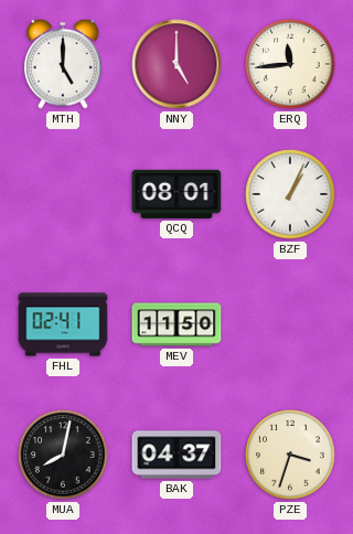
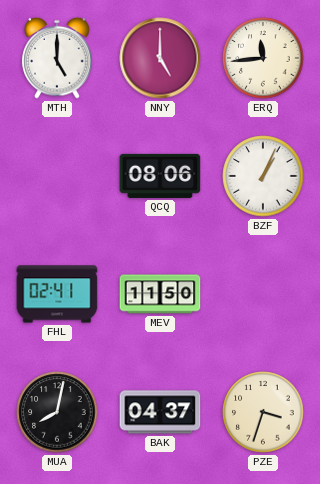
QCQ: 08:01 -> 08:06
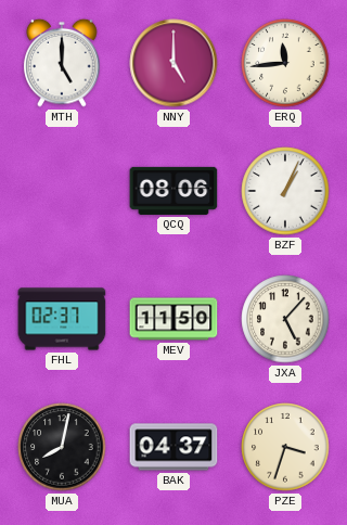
FHL: 02:41 -> 02:37
JXA: none -> 5:07
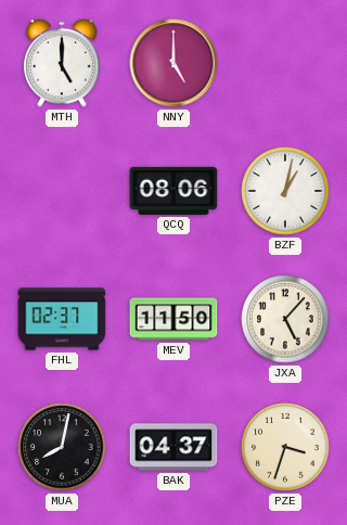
ERQ: 11:44 -> none
BZF: 1:04 -> 1:02
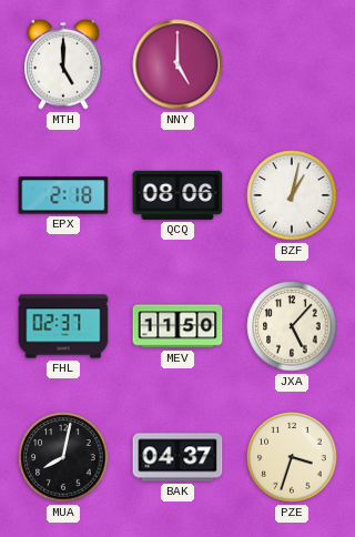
EPX: none -> 2:18
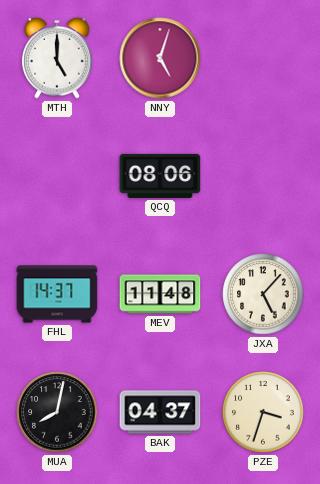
NNY: 5:00 -> 5:03
EPX: 2:18 -> none
BZF: 1:02 -> none
FHL: 02:37 -> 14:37
MEV: 11:50 -> 11:48
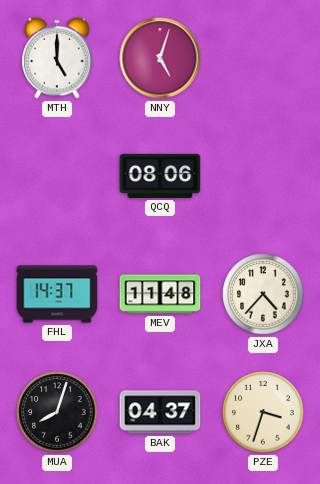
JXA: 5:07 -> 4:37
MUA: 8:02 -> 8:03
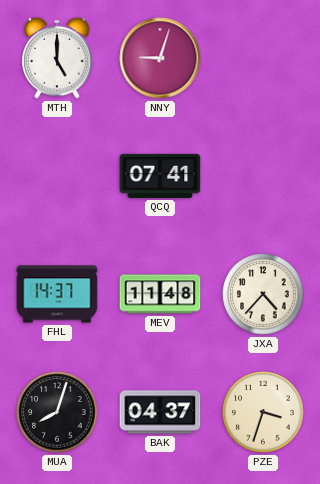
NNY: 5:03 -> 9:03
QCQ: 08:06 -> 07:41
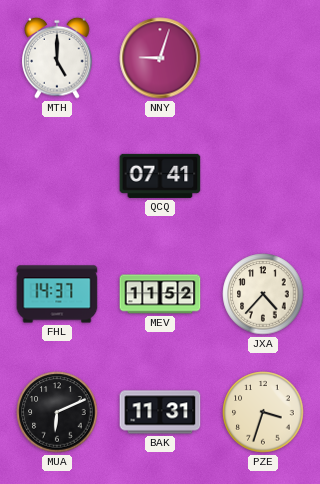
MEV: 11:48 -> 11:52
MUA: 8:03 -> 6:11
BAK: 04:37 -> 11:31
